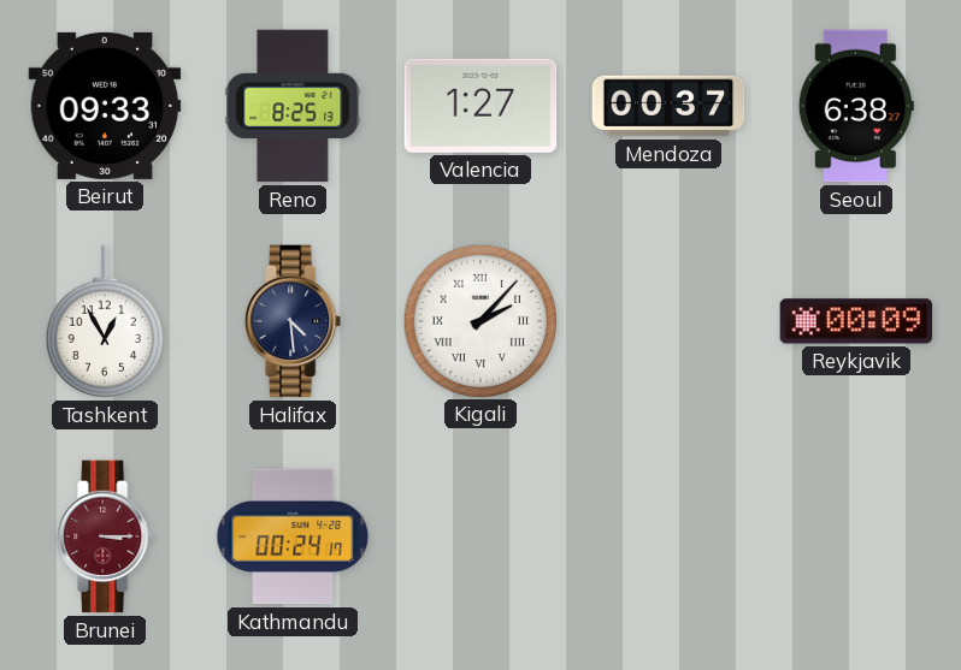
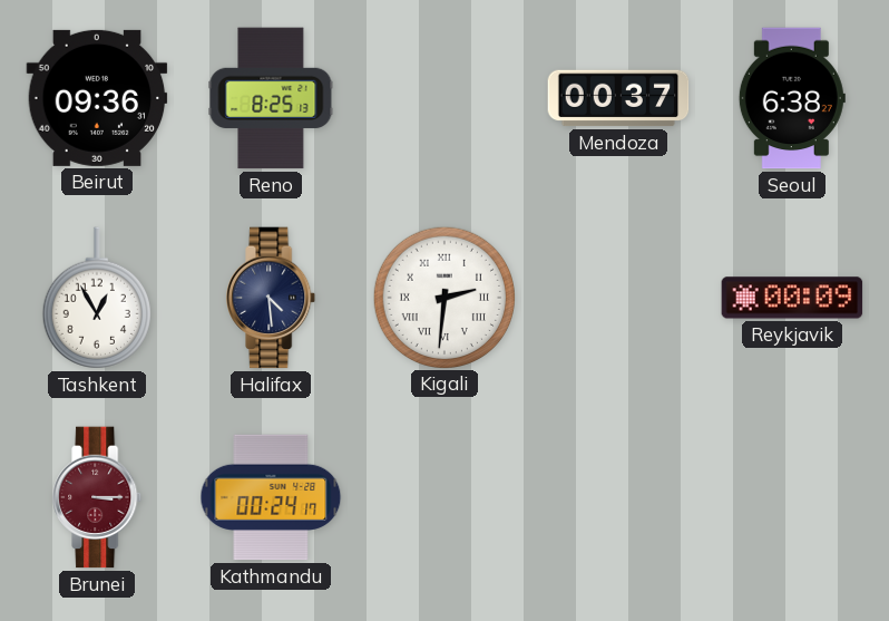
Beirut: 09:33 -> 09:36
Valencia: 1:27 -> none
Kigali: 2:07 -> 2:31
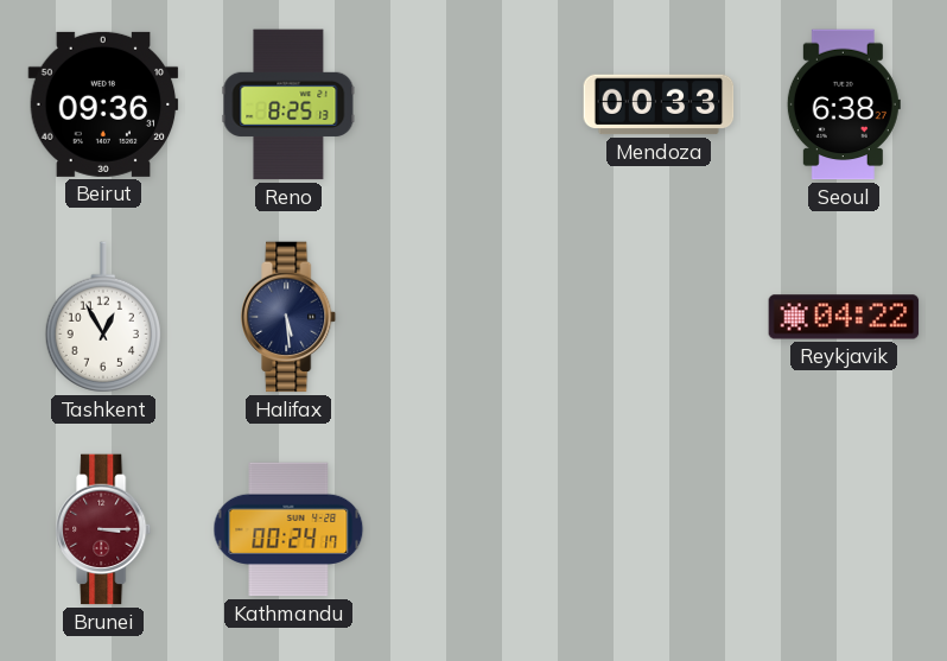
Mendoza: 00:37 -> 00:33
Halifax: 4:29 -> 5:29
Kigali: 2:31 -> none
Reykjavik: 00:09 -> 04:22
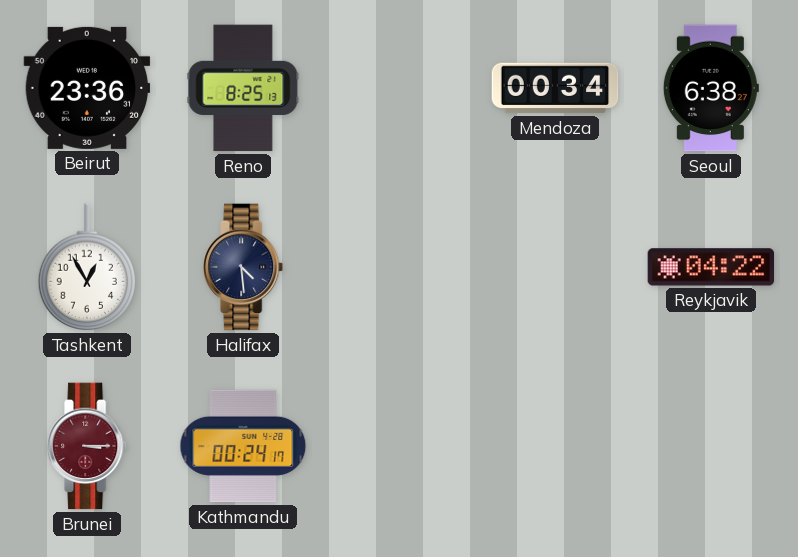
Beirut: 09:36 -> 23:36
Mendoza: 00:33 -> 00:34
Halifax: 5:29 -> 4:29
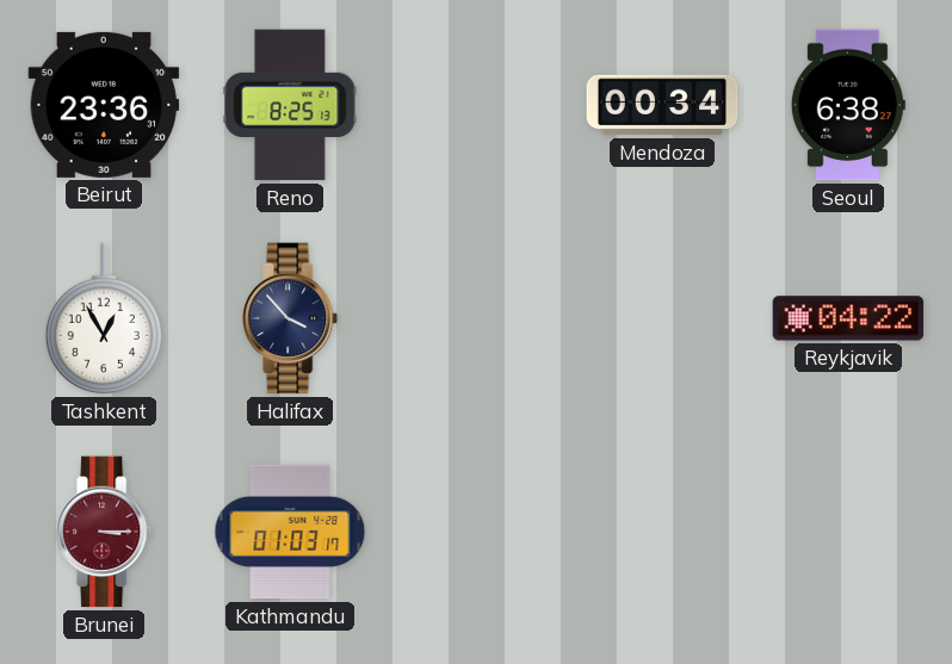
Halifax: 4:29 -> 3:53
Kathmandu: 00:24 -> 01:03
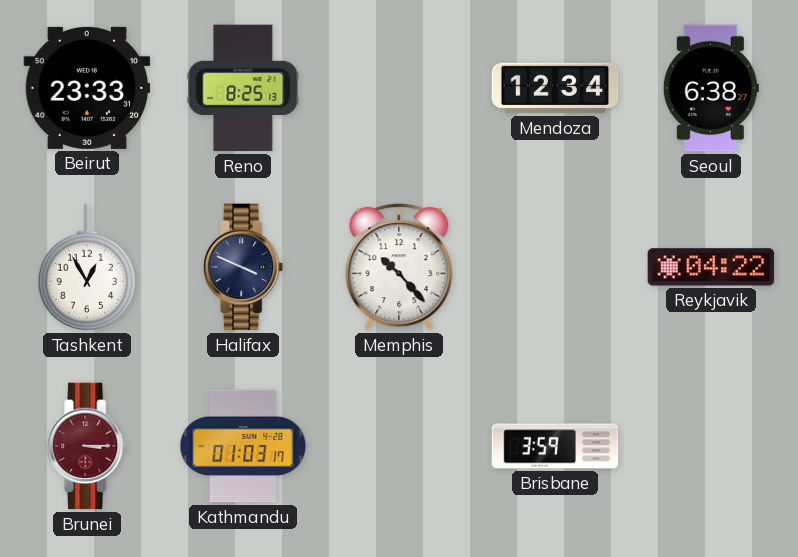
Beirut: 23:36 -> 23:33
Mendoza: 00:34 -> 12:34
Halifax: 3:53 -> 3:49
Memphis: none -> 10:23
Brisbane: none -> 3:59
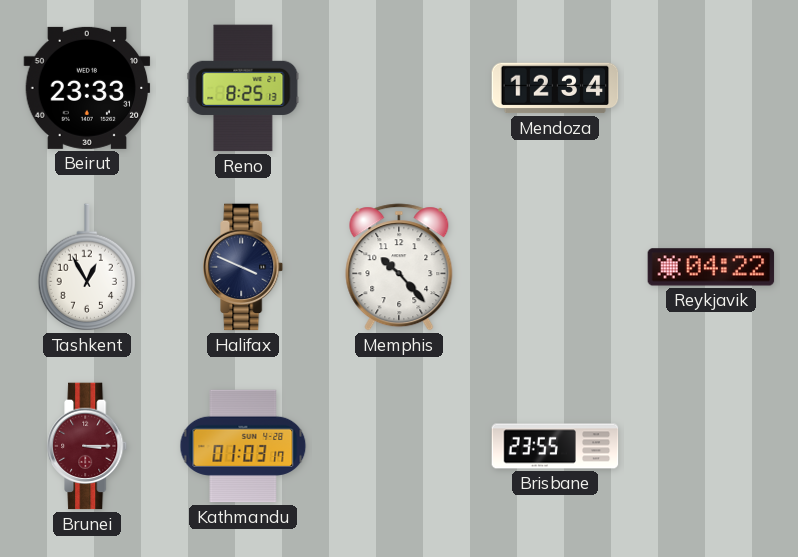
Seoul: 6:38 -> none
Brisbane: 3:59 -> 23:55
